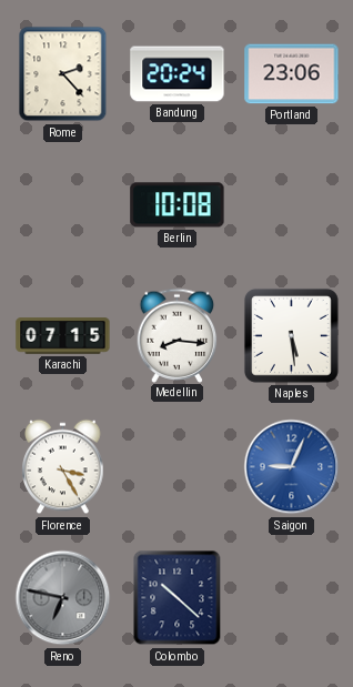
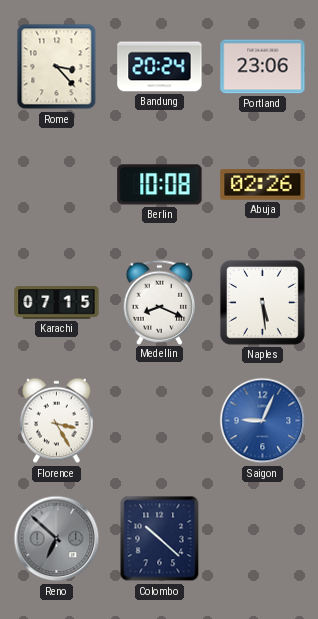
Rome: 2:23 -> 3:23
Abuja: none -> 02:26
Medellin: 8:16 -> 8:19
Reno: 6:47 -> 6:52
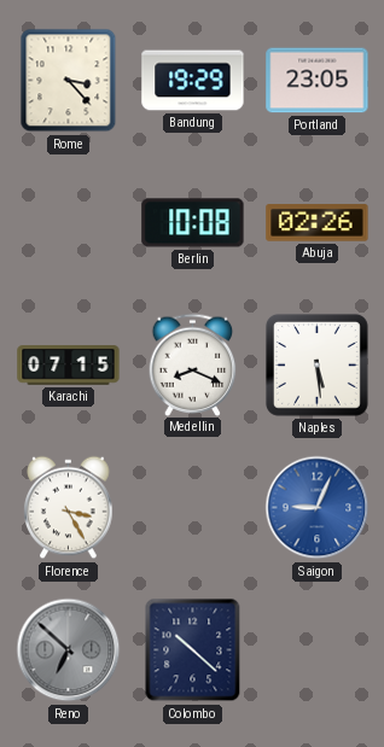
Bandung: 20:24 -> 19:29
Portland: 23:06 -> 23:05
